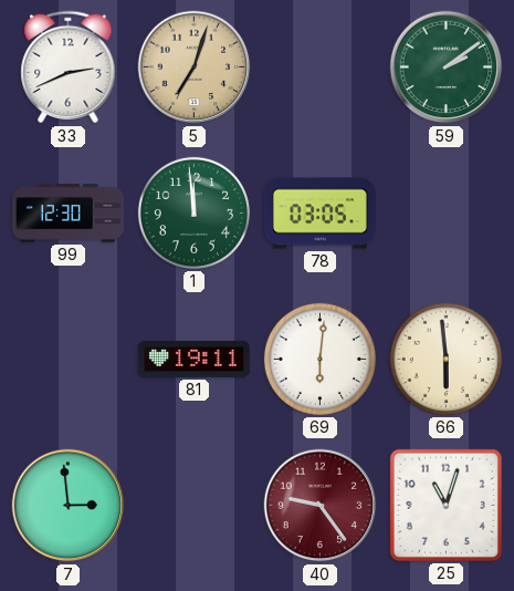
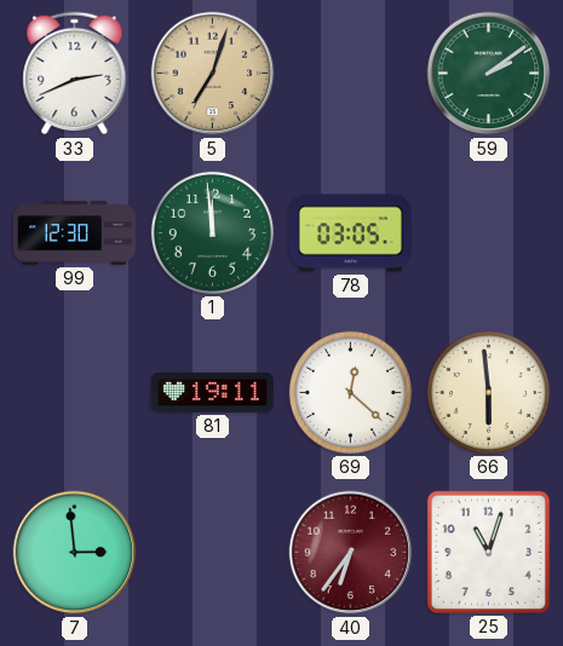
69: 6:01 -> 12:22
40: 9:24 -> 6:36
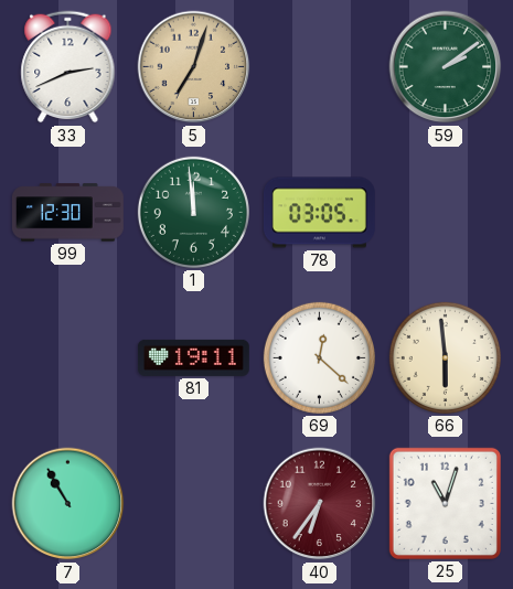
7: 2:59 -> 10:55
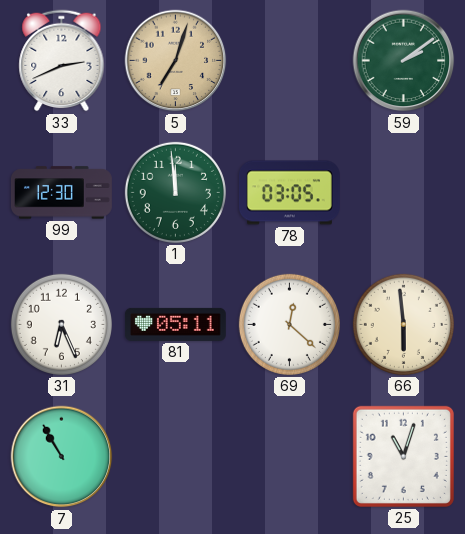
31: none -> 6:26
81: 19:11 -> 05:11
40: 6:36 -> none
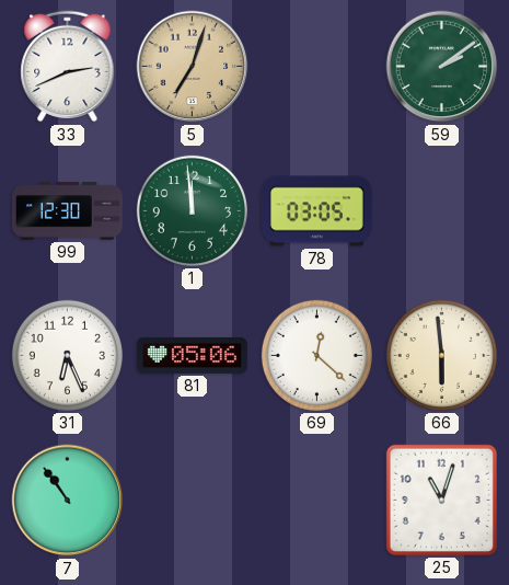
81: 05:11 -> 05:06
7: 10:55 -> 10:54
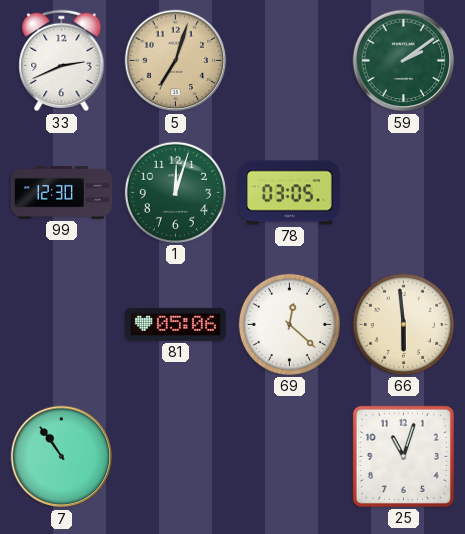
1: 11:59 -> 12:03
31: 6:26 -> none
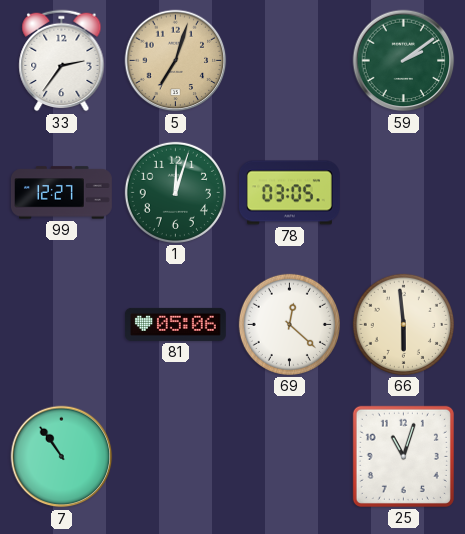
33: 2:41 -> 2:36
99: 12:30 -> 12:27
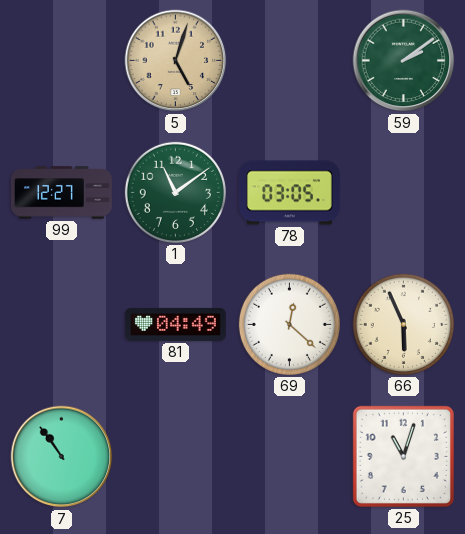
33: 2:36 -> none
5: 7:03 -> 5:03
1: 12:03 -> 11:09
81: 05:06 -> 04:49
66: 5:59 -> 5:56
